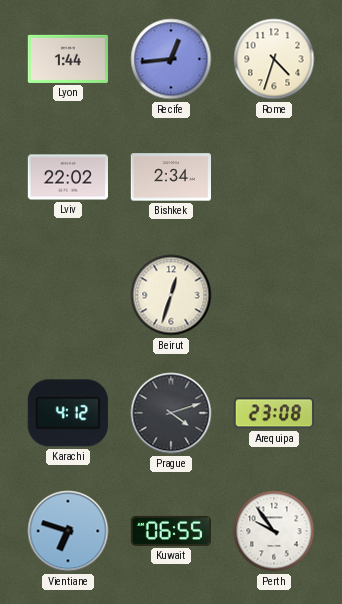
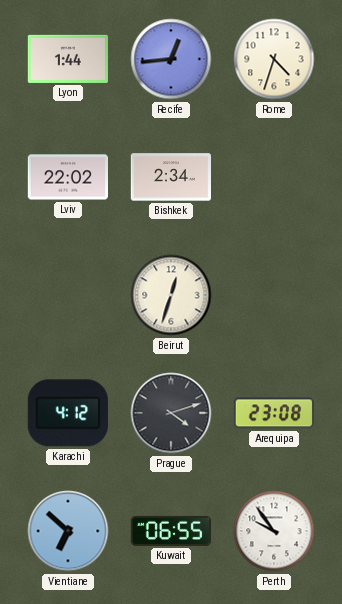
Vientiane: 6:48 -> 6:52
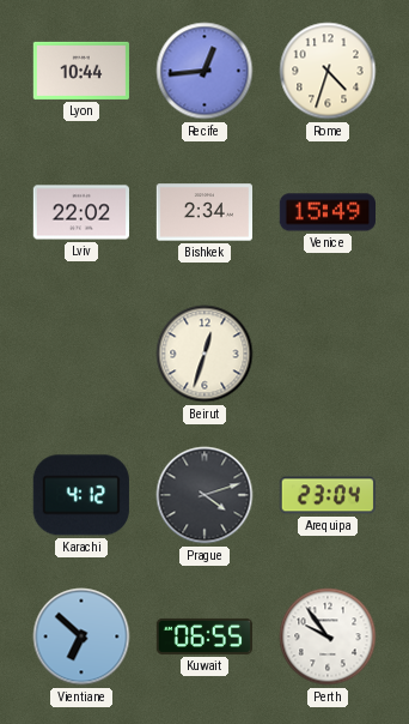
Lyon: 1:44 -> 10:44
Venice: none -> 15:49
Arequipa: 23:08 -> 23:04
